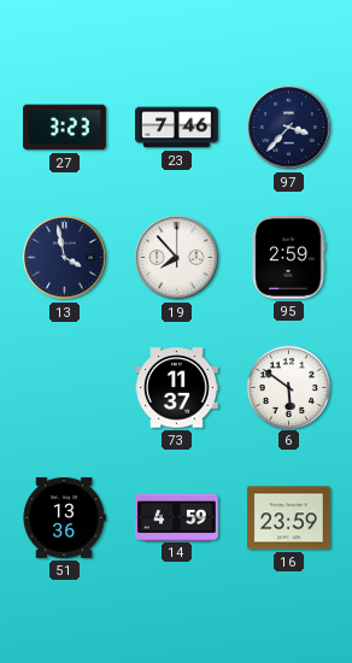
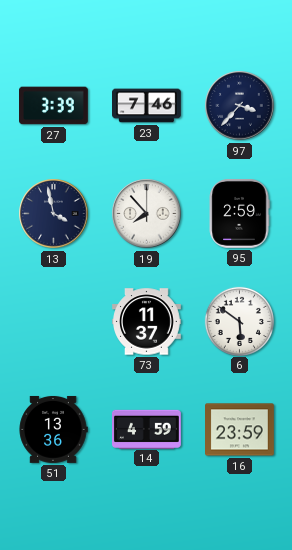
27: 3:23 -> 3:39
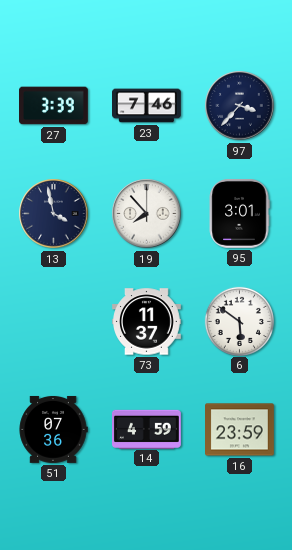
95: 2:59 -> 3:01
51: 13:36 -> 07:36
